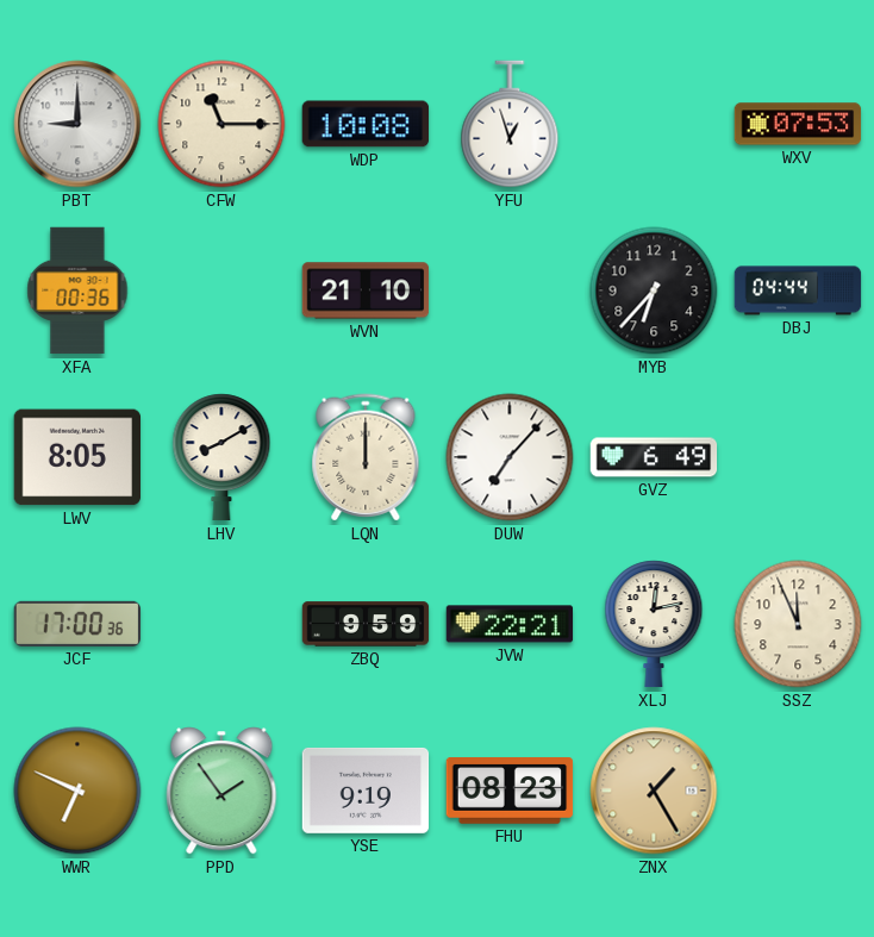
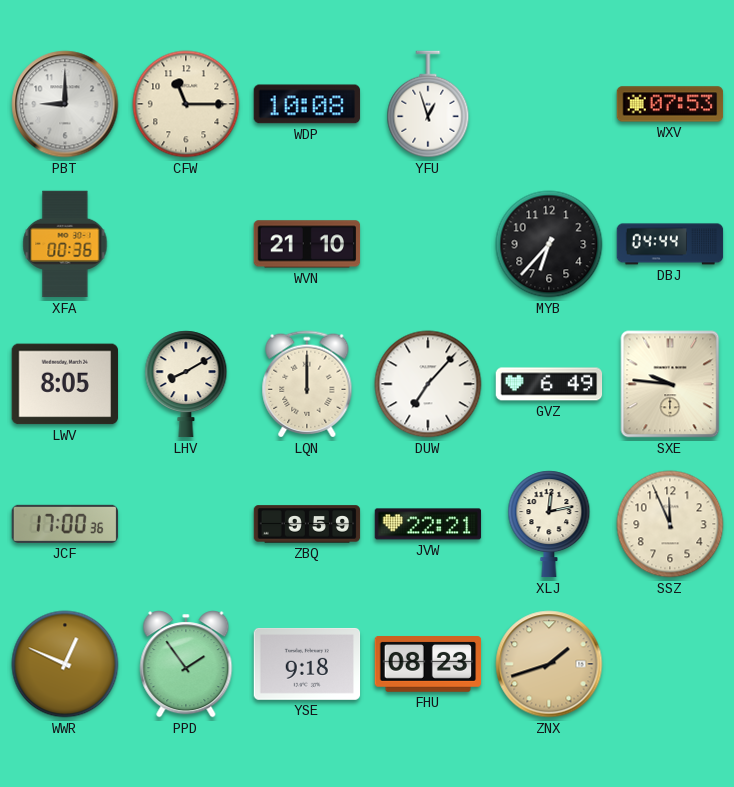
SXE: none -> 9:46
WWR: 6:49 -> 12:49
YSE: 9:19 -> 9:18
ZNX: 1:25 -> 1:42
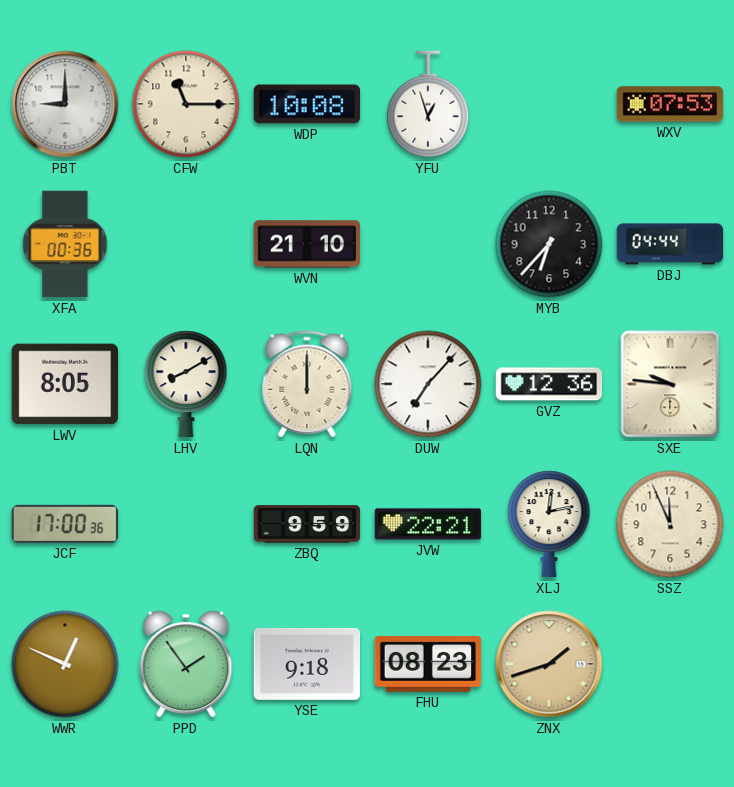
GVZ: 6:49 -> 12:36
